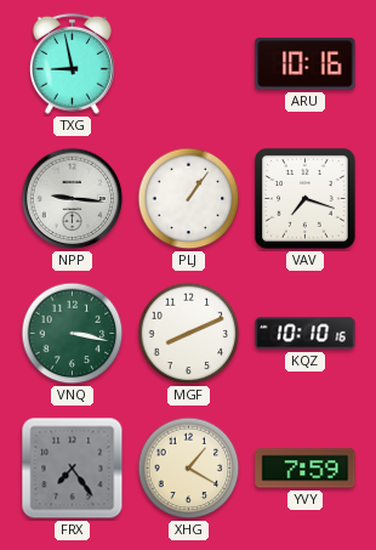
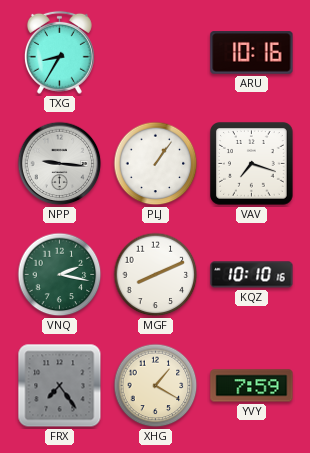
TXG: 8:58 -> 8:35
VNQ: 3:17 -> 2:17
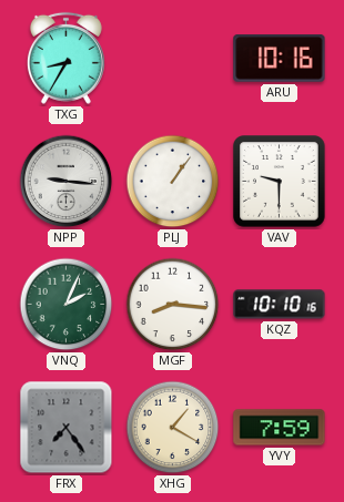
VAV: 7:18 -> 9:30
VNQ: 2:17 -> 2:04
MGF: 8:11 -> 8:16
